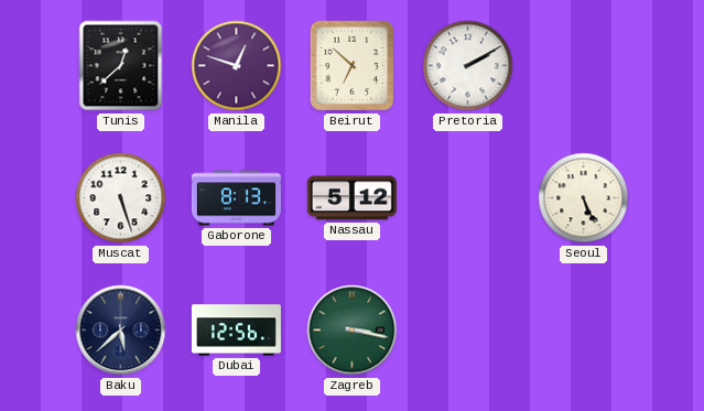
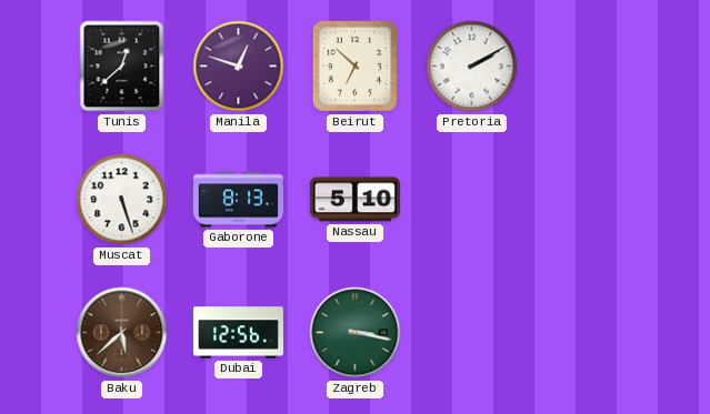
Nassau: 5:12 -> 5:10
Seoul: 5:26 -> none
Baku dial: navy -> brown
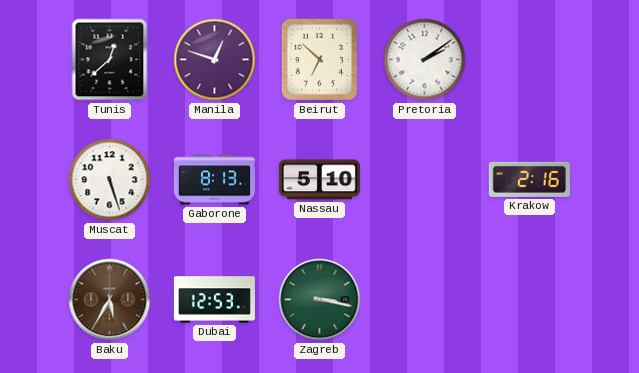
Pretoria: 2:10 -> 2:09
Krakow: none -> 2:16
Baku: 5:38 -> 5:35
Dubai: 12:56 -> 12:53
